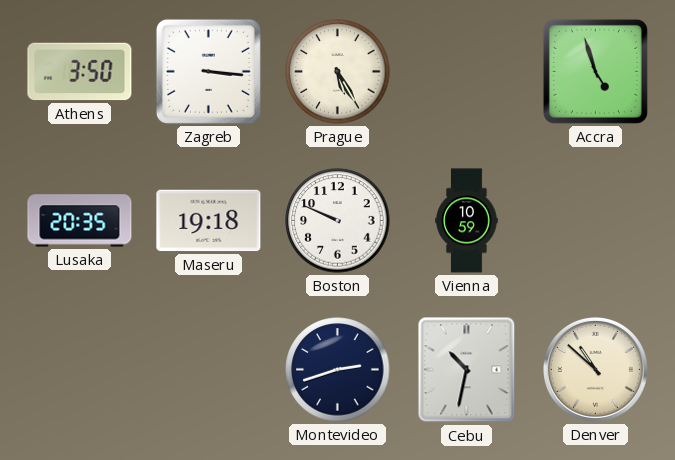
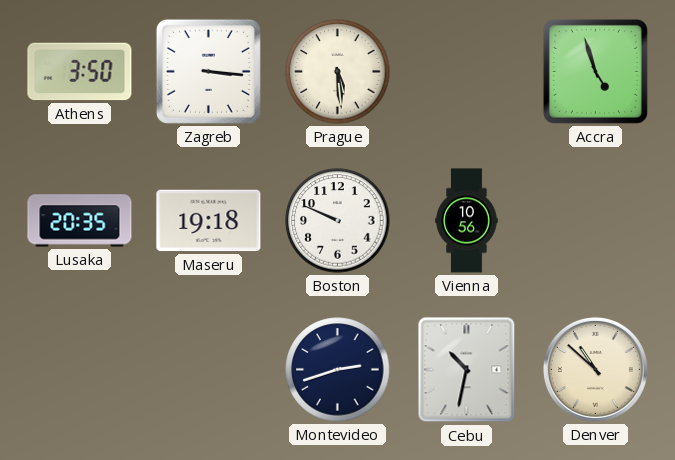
Prague: 5:25 -> 5:29
Vienna: 10:59 -> 10:56
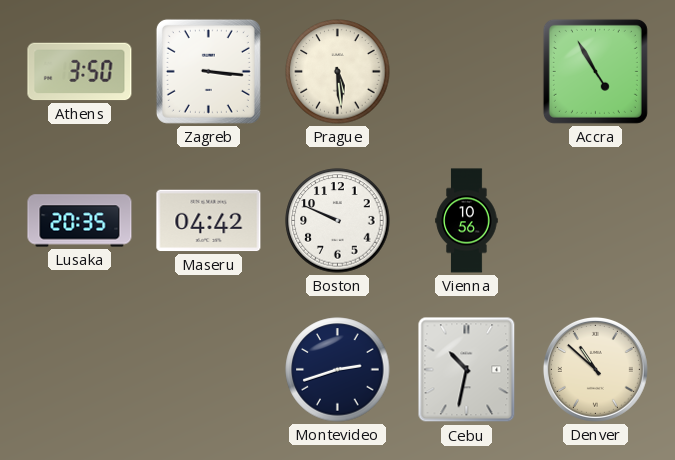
Accra: 4:57 -> 4:55
Maseru: 19:18 -> 04:42
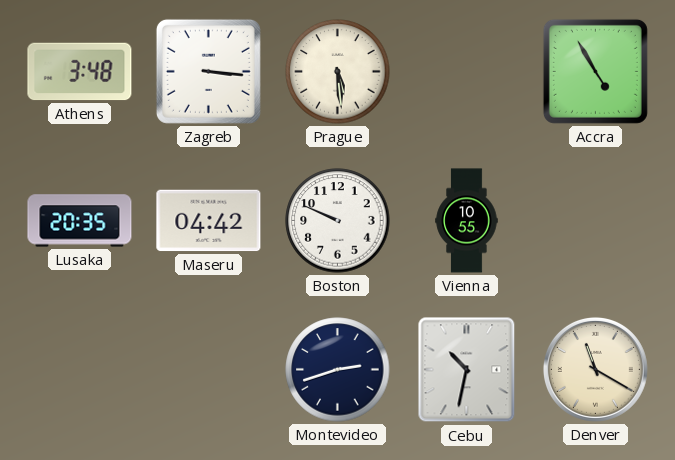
Athens: 3:50 -> 3:48
Vienna: 10:56 -> 10:55
Denver: 10:52 -> 11:20
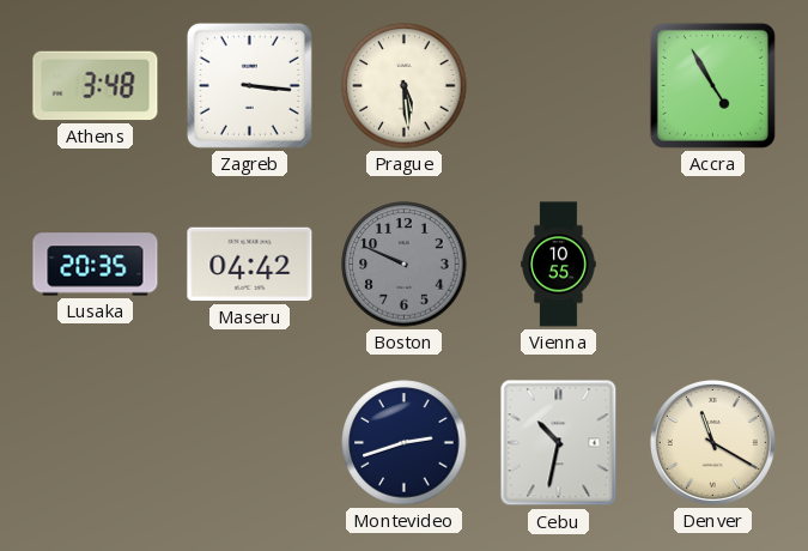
Boston dial: white -> grey
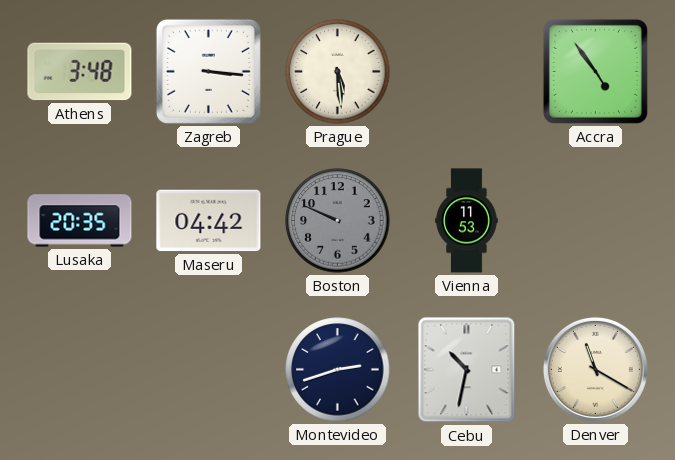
Accra: 4:55 -> 4:54
Vienna: 10:55 -> 11:53
